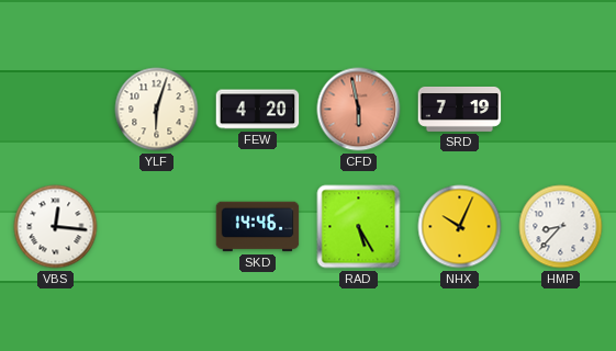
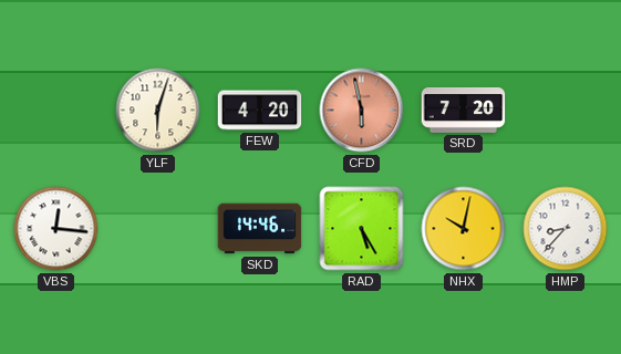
SRD: 7:19 -> 7:20
NHX: 10:04 -> 10:02
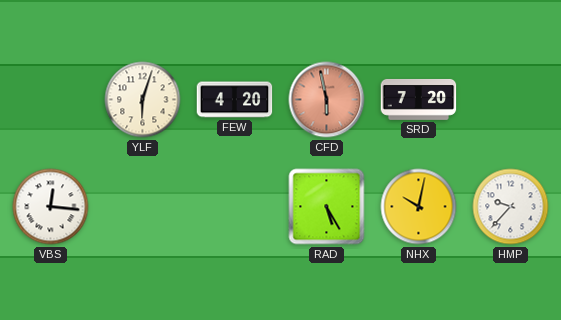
SKD: 14:46 -> none
HMP: 8:37 -> 9:37
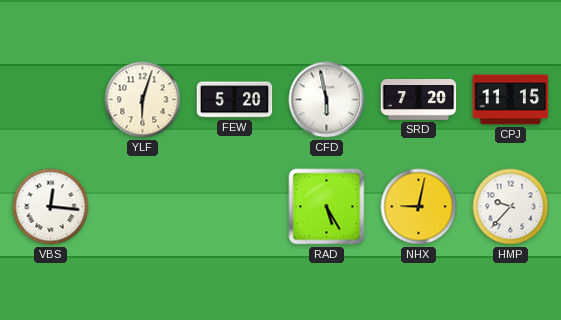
FEW: 4:20 -> 5:20
CFD dial: salmon -> white
CPJ: none -> 11:15
NHX: 10:02 -> 9:02
